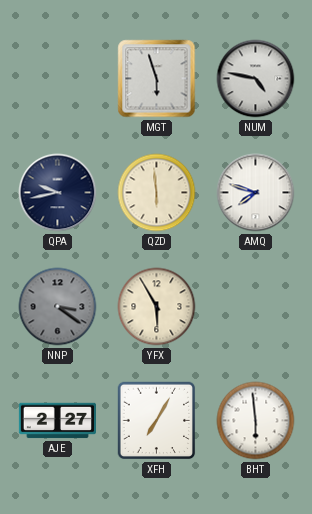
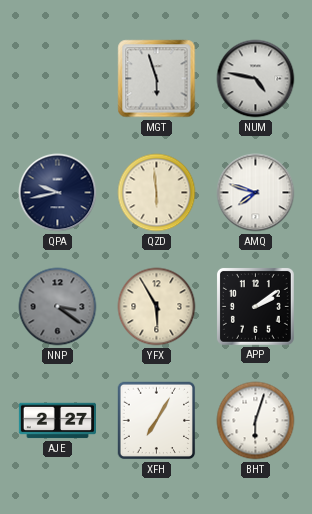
APP: none -> 2:09
BHT: 5:59 -> 6:03
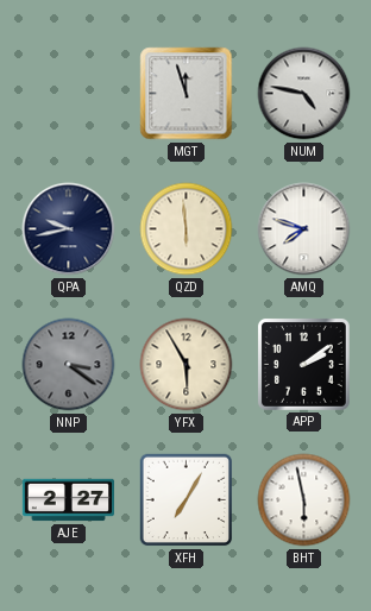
MGT: 5:57 -> 11:57
BHT: 6:03 -> 5:58
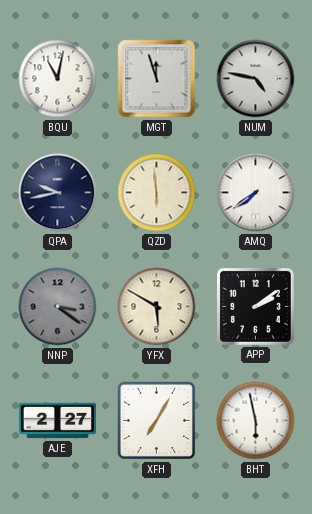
BQU: none -> 11:02
AMQ: 7:48 -> 7:39
YFX: 5:55 -> 5:50
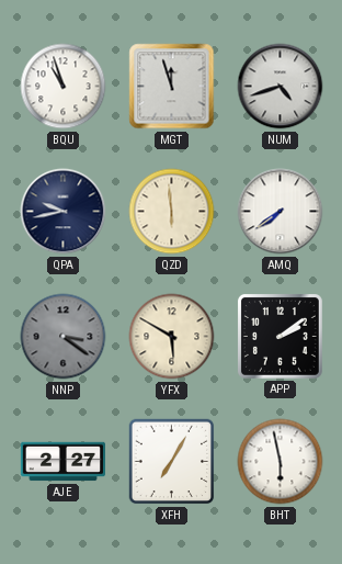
BQU: 11:02 -> 10:57
NUM: 4:47 -> 4:42
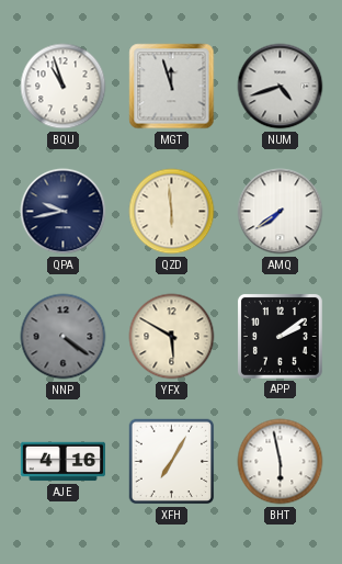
NNP: 3:21 -> 4:21
AJE: 2:27 -> 4:16
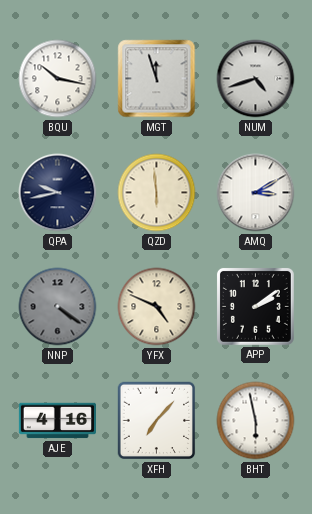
BQU: 10:57 -> 10:17
AMQ: 7:39 -> 3:10
YFX: 5:50 -> 4:49
XFH: 7:05 -> 7:07
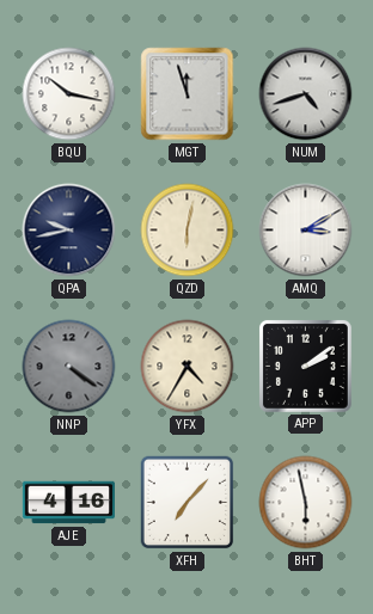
QZD: 5:59 -> 6:02
YFX: 4:49 -> 4:35
